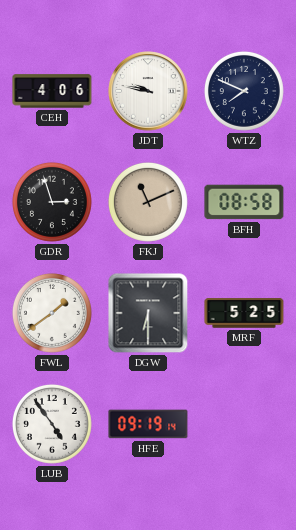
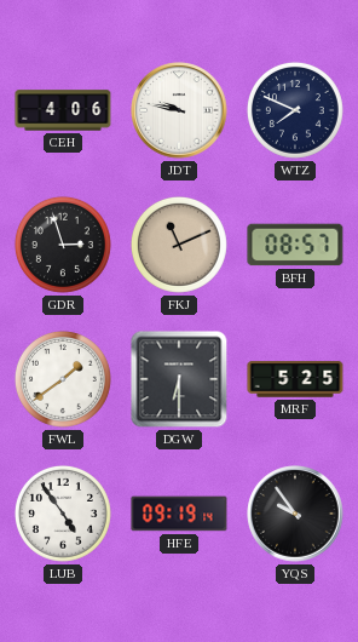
BFH: 08:58 -> 08:57
YQS: none -> 9:54
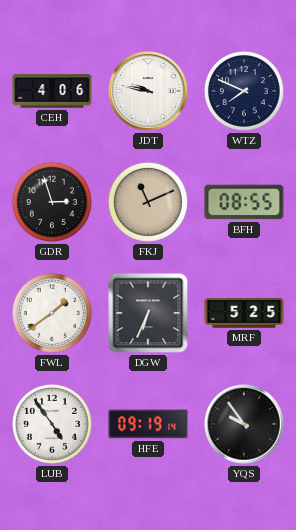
BFH: 08:57 -> 08:55
DGW: 6:30 -> 6:34
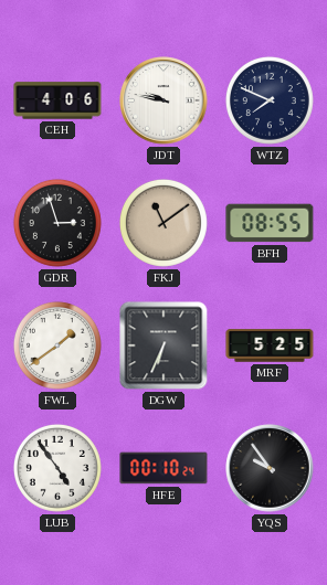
FKJ: 11:11 -> 11:09
HFE: 09:19 -> 00:10
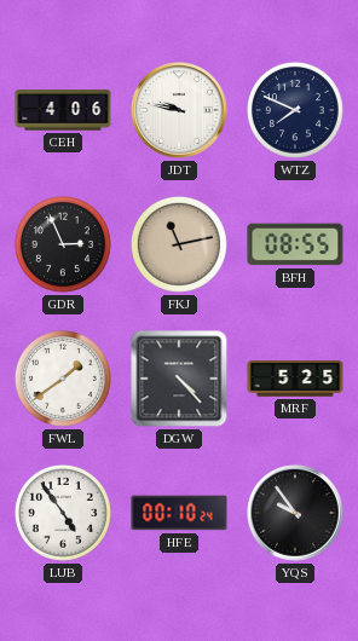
GDR: 2:57 -> 2:56
FKJ: 11:09 -> 11:13
DGW: 6:34 -> 4:23
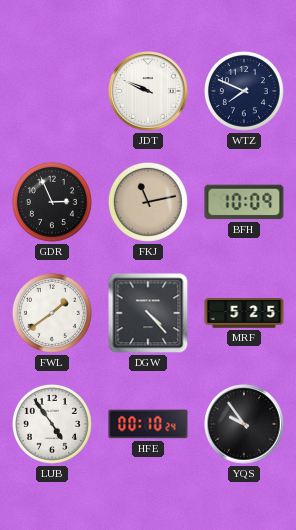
CEH: 4:06 -> none
JDT: 9:47 -> 9:49
BFH: 08:55 -> 10:09
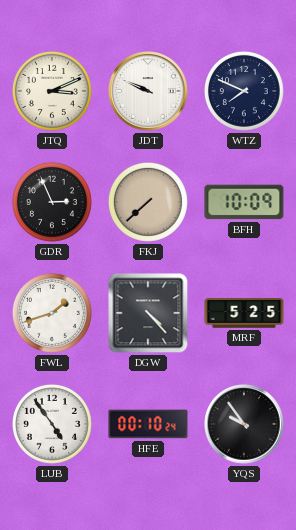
JTQ: none -> 3:11
FKJ: 11:13 -> 7:38
FWL: 1:39 -> 1:42
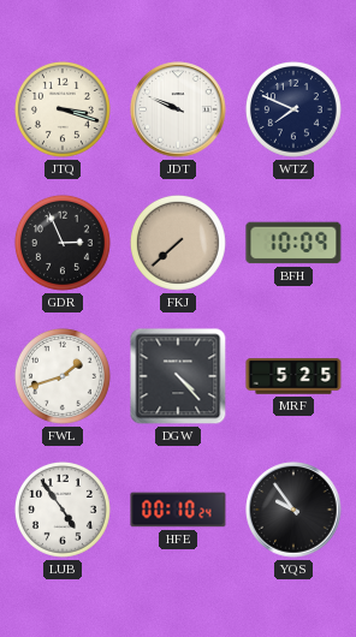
JTQ: 3:11 -> 3:18
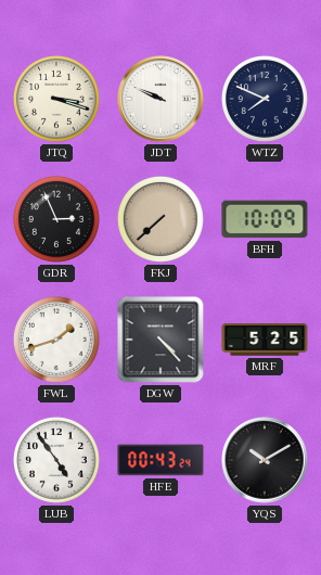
HFE: 00:10 -> 00:43
YQS: 9:54 -> 10:10
